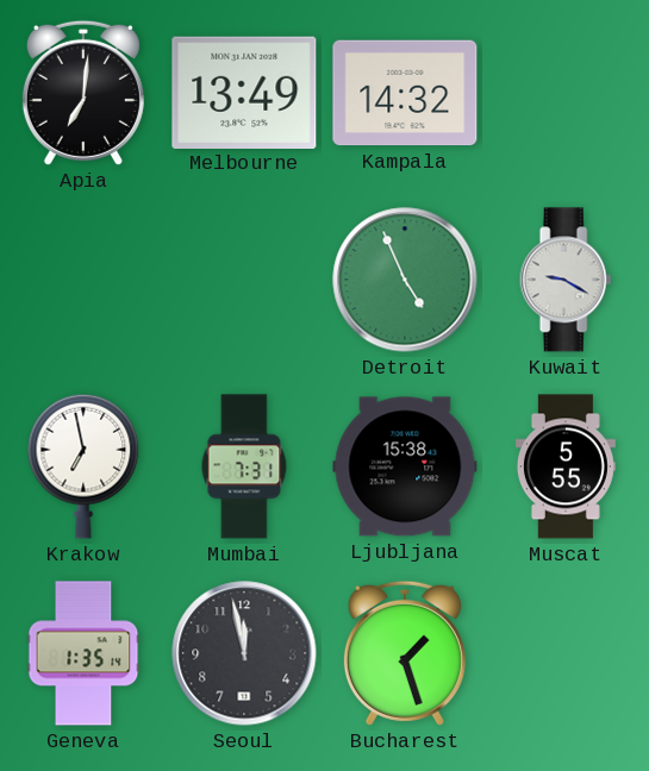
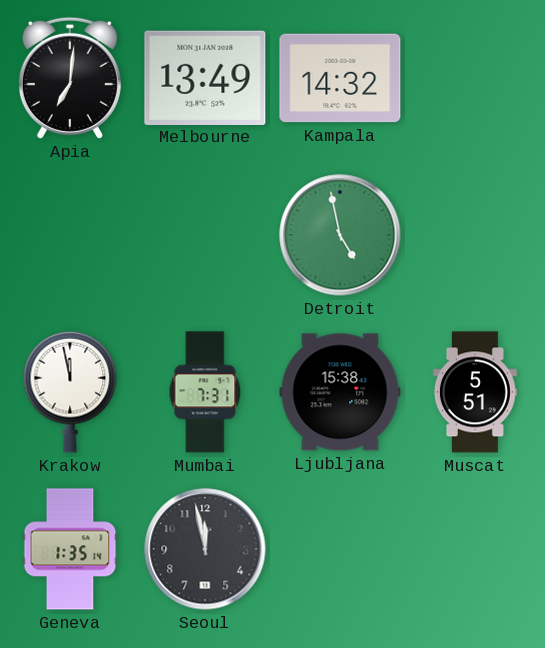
Detroit: 4:56 -> 4:58
Kuwait: 9:20 -> none
Krakow: 6:58 -> 11:58
Muscat: 5:55 -> 5:51
Bucharest: 1:27 -> none
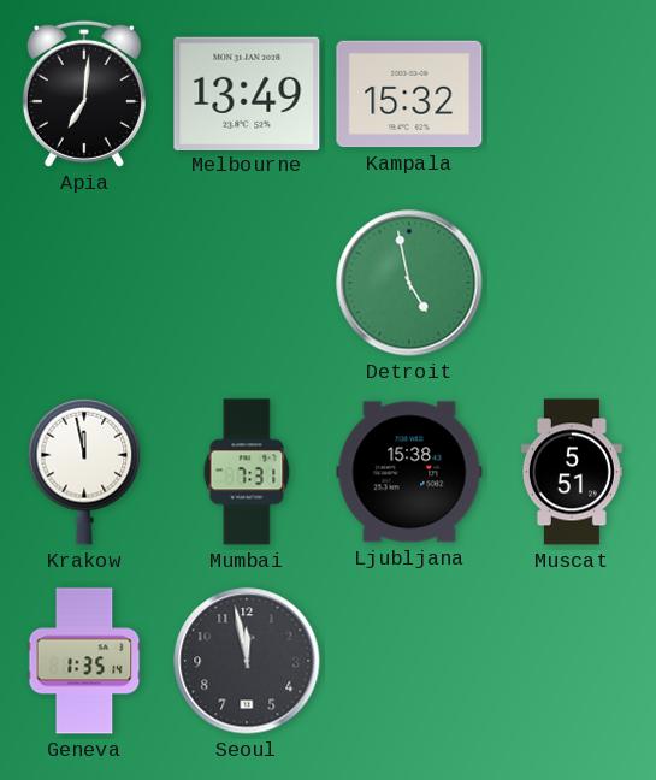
Kampala: 14:32 -> 15:32
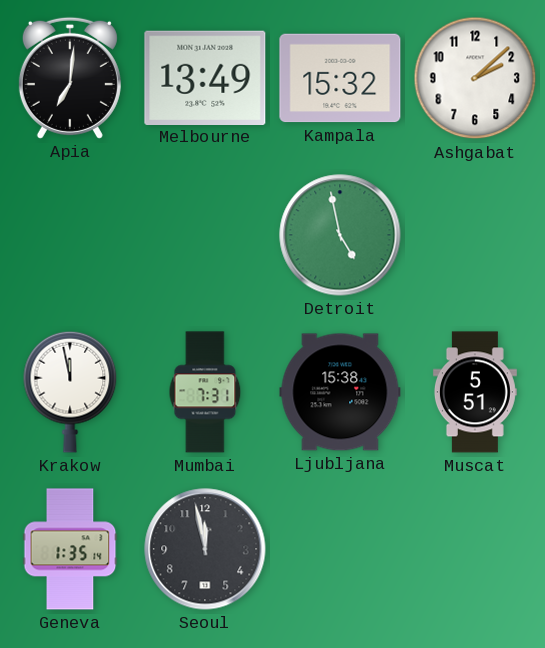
Ashgabat: none -> 2:08
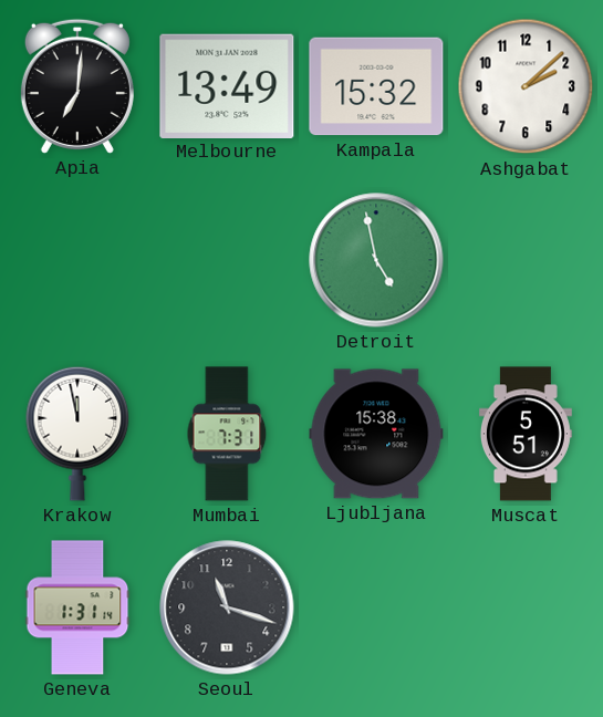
Geneva: 1:35 -> 1:31
Seoul: 11:58 -> 11:18
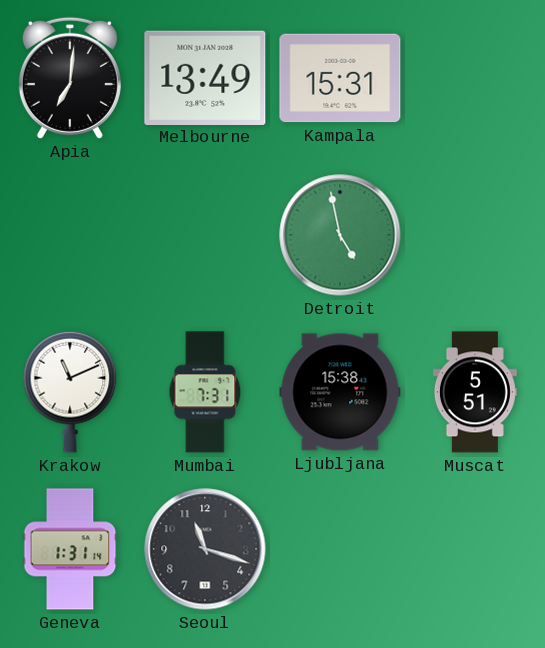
Kampala: 15:32 -> 15:31
Ashgabat: 2:08 -> none
Krakow: 11:58 -> 11:11
